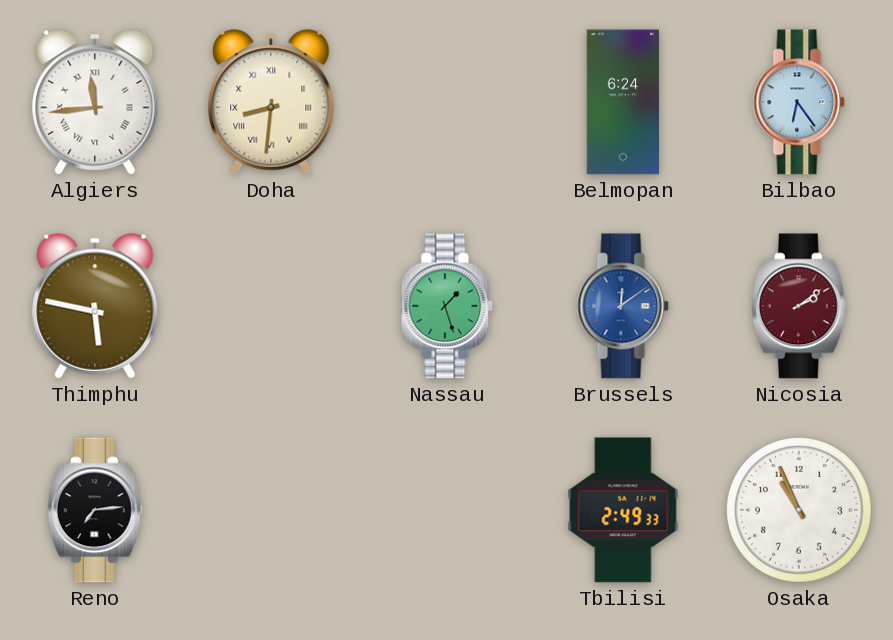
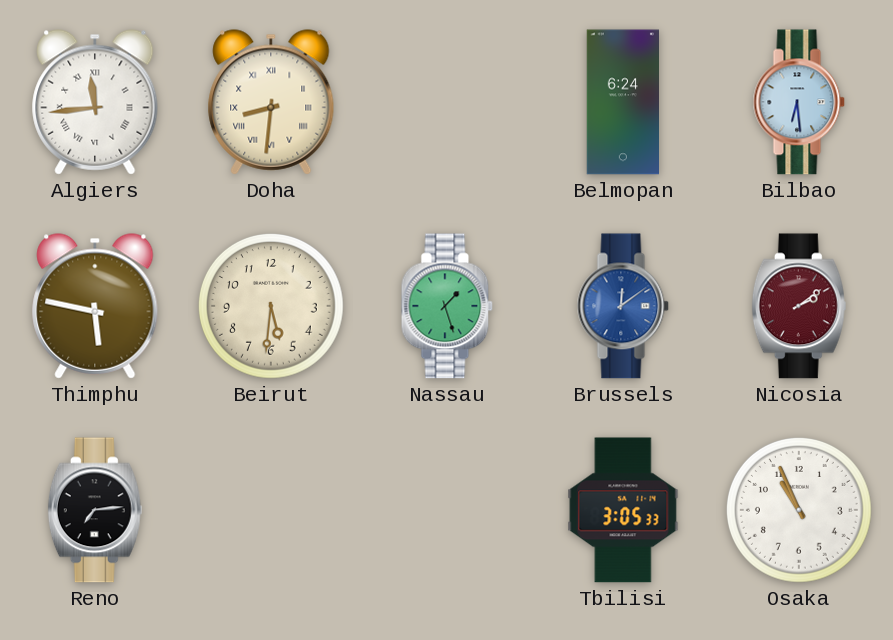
Bilbao: 6:24 -> 6:29
Beirut: none -> 5:31
Tbilisi: 2:49 -> 3:05
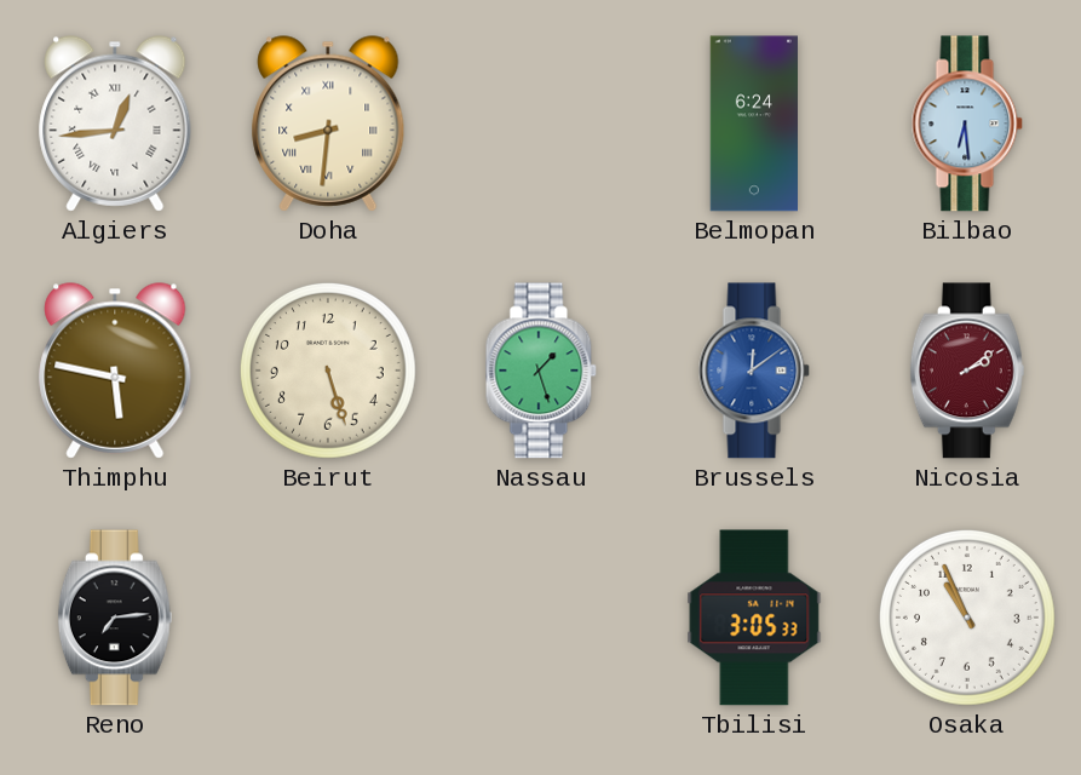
Algiers: 11:44 -> 12:44
Beirut: 5:31 -> 5:27
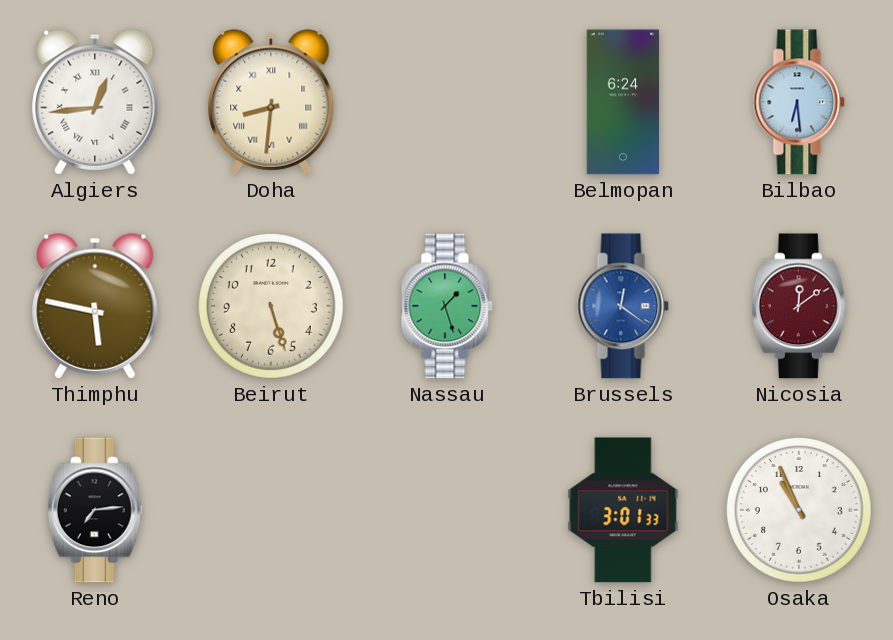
Brussels: 12:09 -> 12:21
Nicosia: 2:09 -> 12:09
Tbilisi: 3:05 -> 3:01
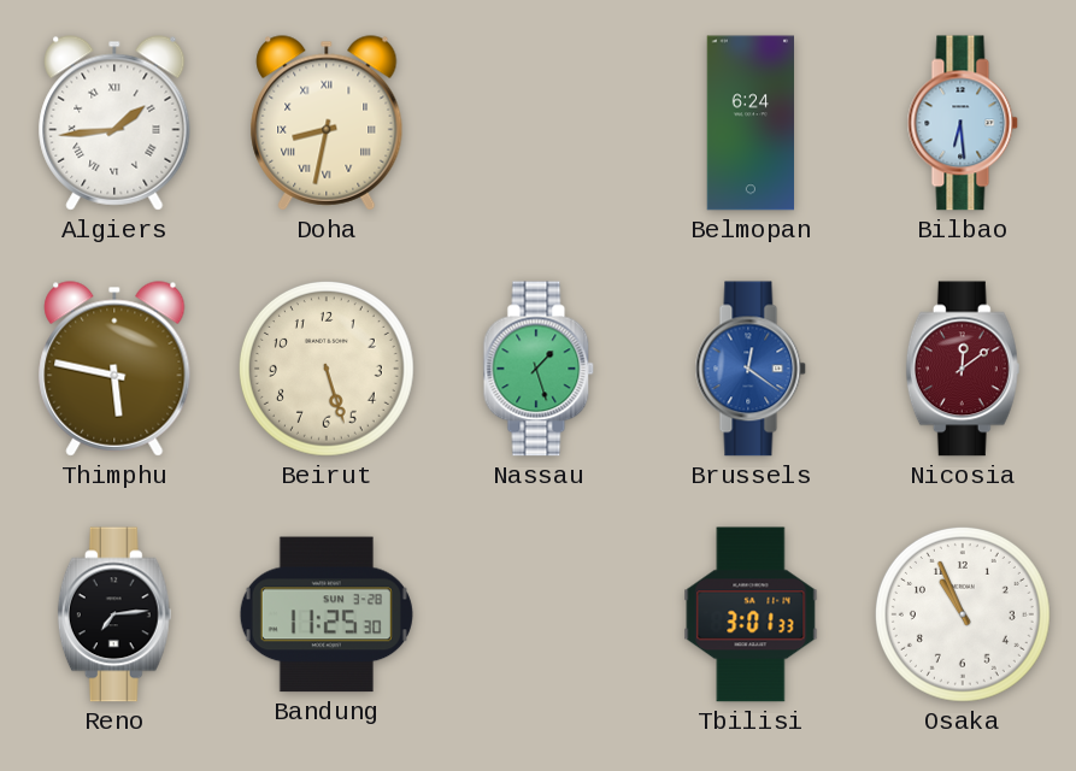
Algiers: 12:44 -> 1:44
Doha: 8:31 -> 8:32
Bandung: none -> 11:25
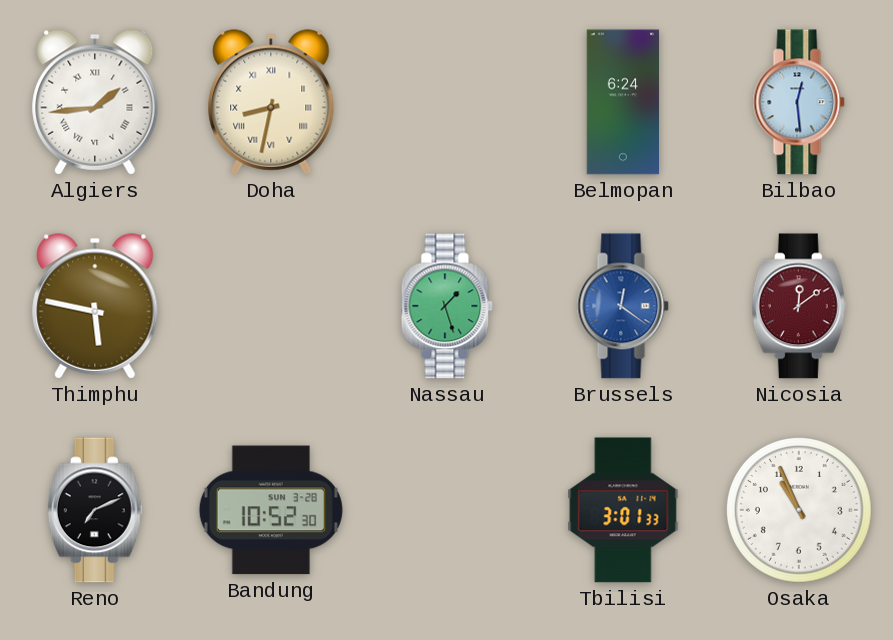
Bilbao: 6:29 -> 12:29
Beirut: 5:27 -> none
Reno: 7:14 -> 7:11
Bandung: 11:25 -> 10:52
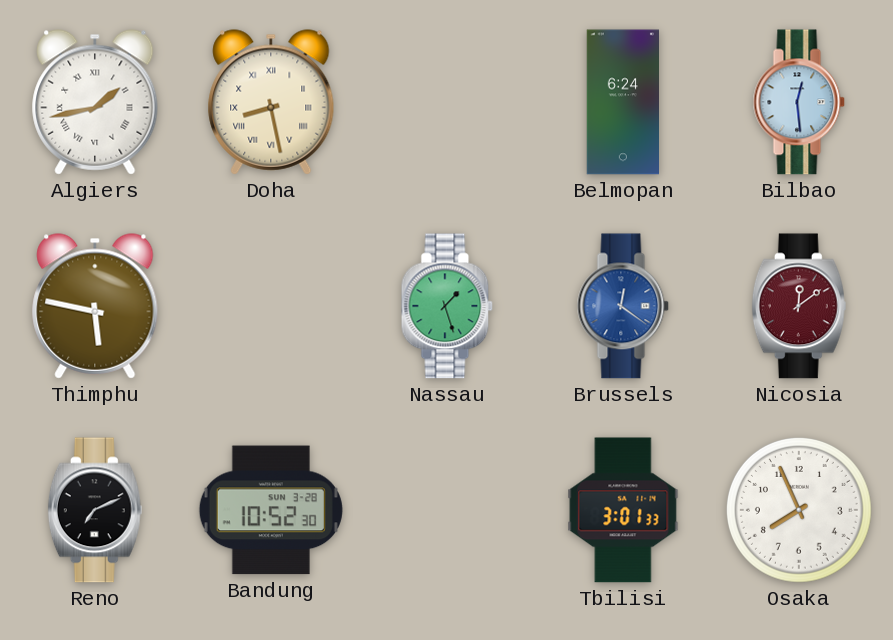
Algiers: 1:44 -> 1:43
Doha: 8:32 -> 8:28
Osaka: 10:56 -> 7:56
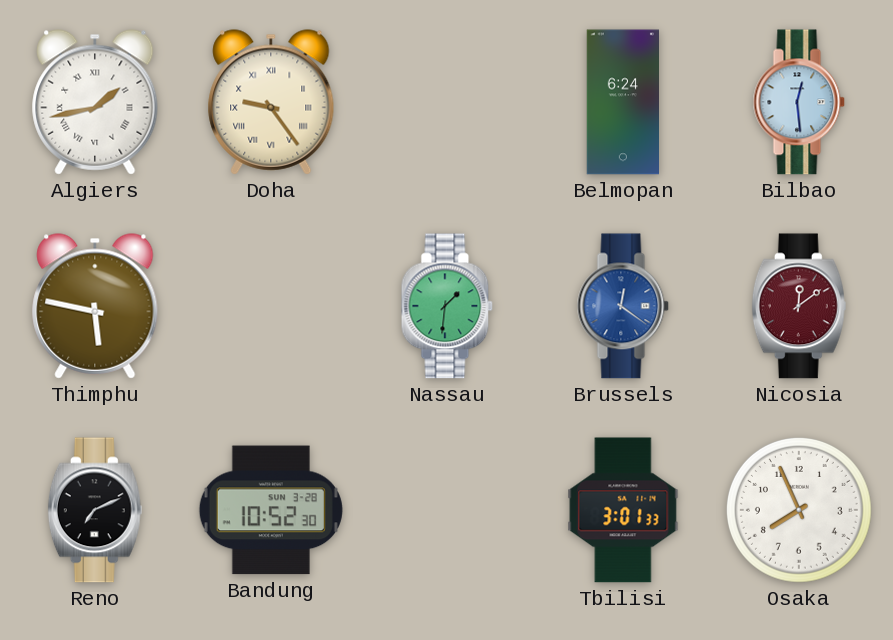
Doha: 8:28 -> 9:24
Nassau: 1:27 -> 1:31
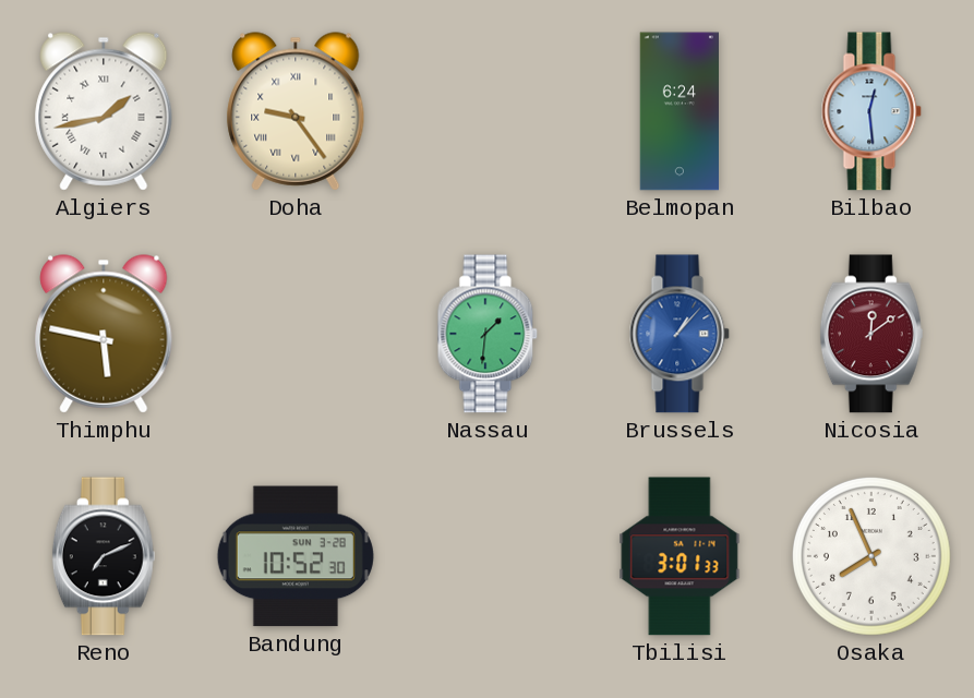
Brussels: 12:21 -> 1:07
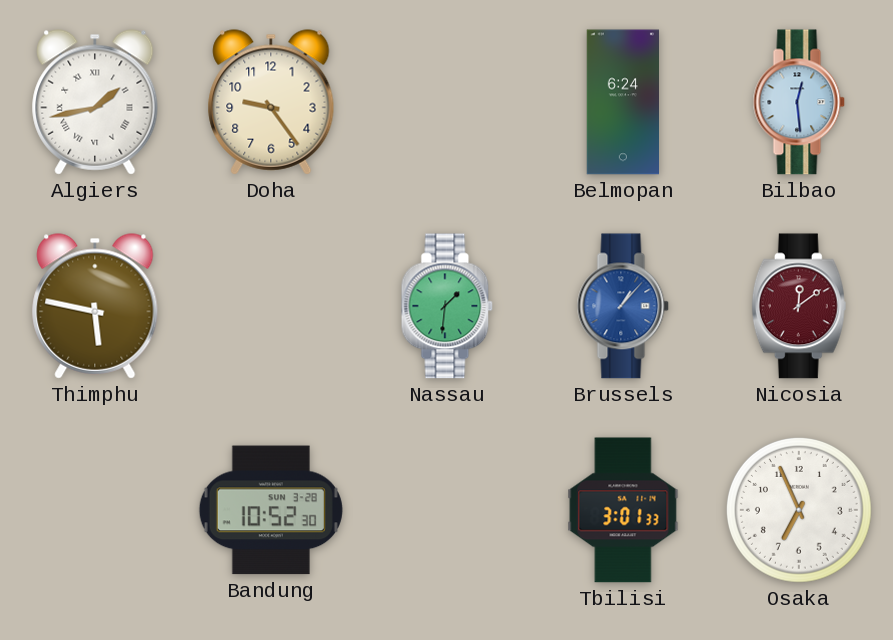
Doha numerals: Roman -> Arabic
Reno: 7:11 -> none
Osaka: 7:56 -> 6:56
